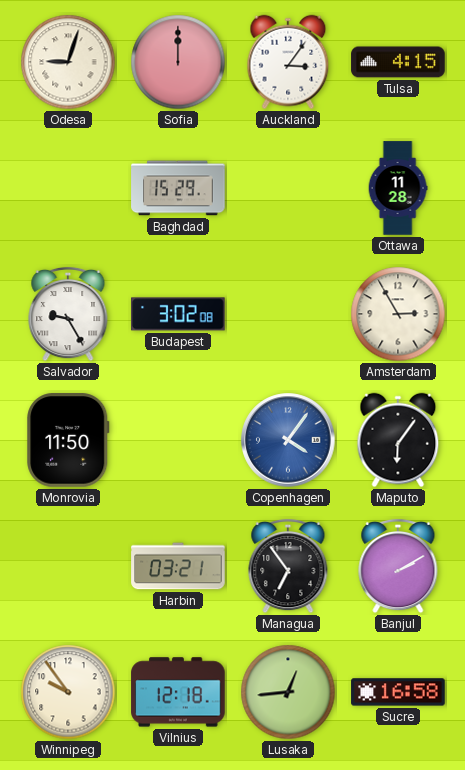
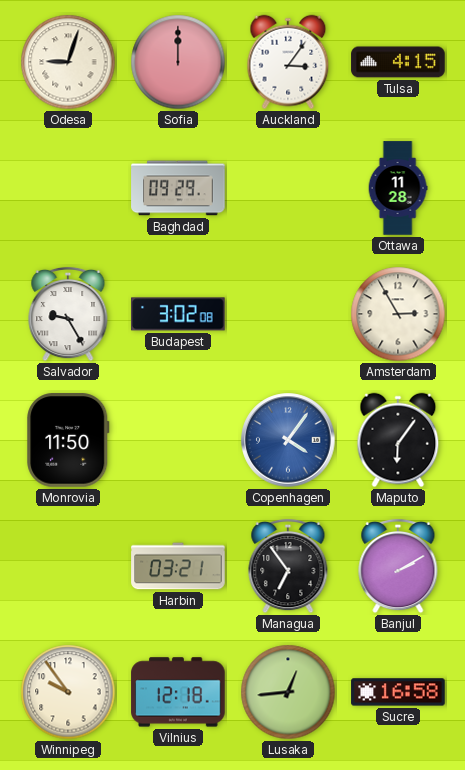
Baghdad: 15:29 -> 09:29
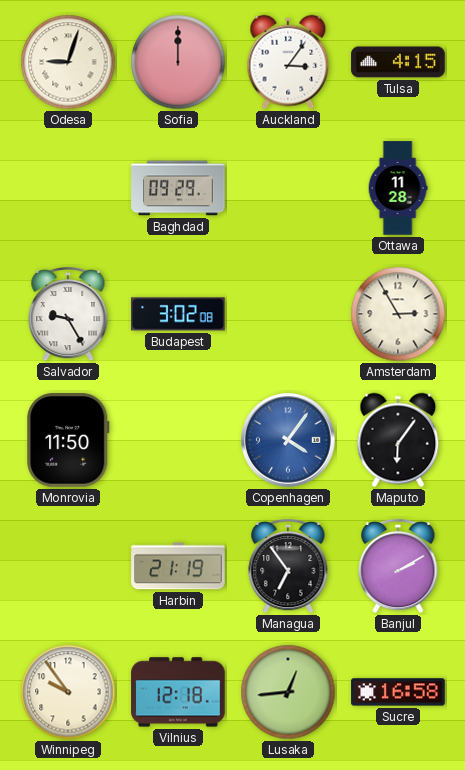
Harbin: 03:21 -> 21:19
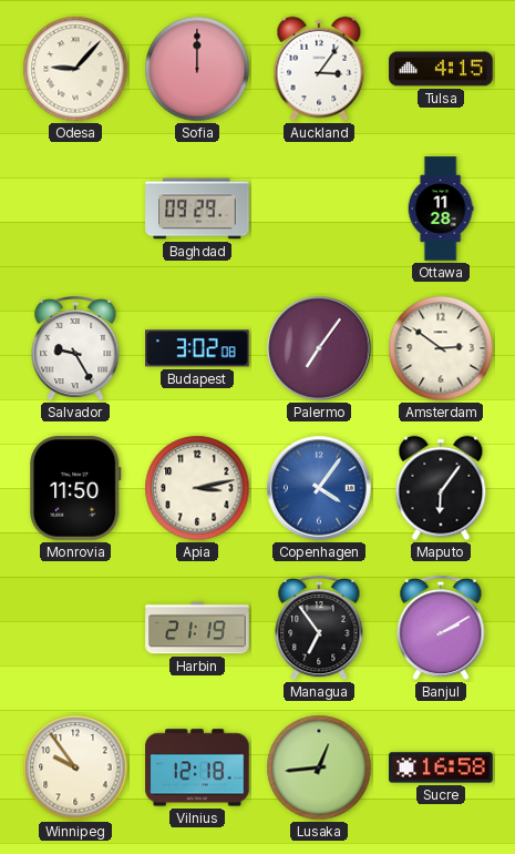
Odesa: 9:03 -> 9:07
Palermo: none -> 7:06
Amsterdam: 2:55 -> 2:51
Apia: none -> 3:13
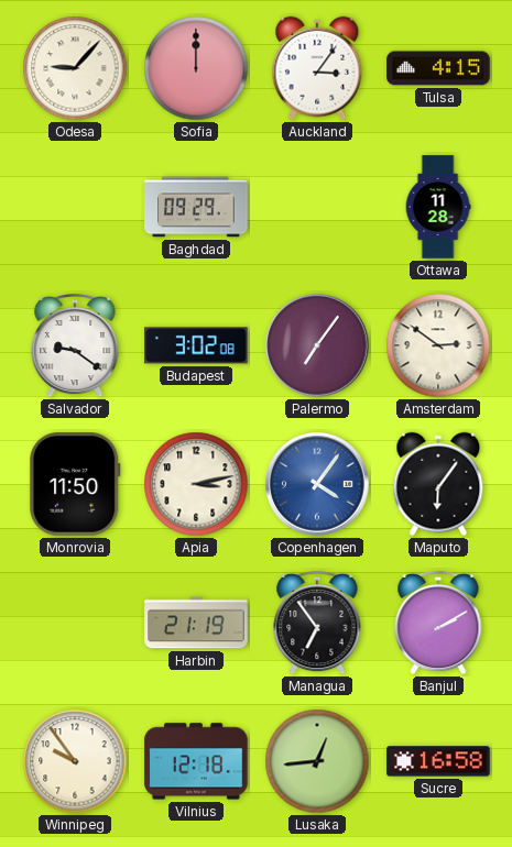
Salvador: 9:25 -> 9:21
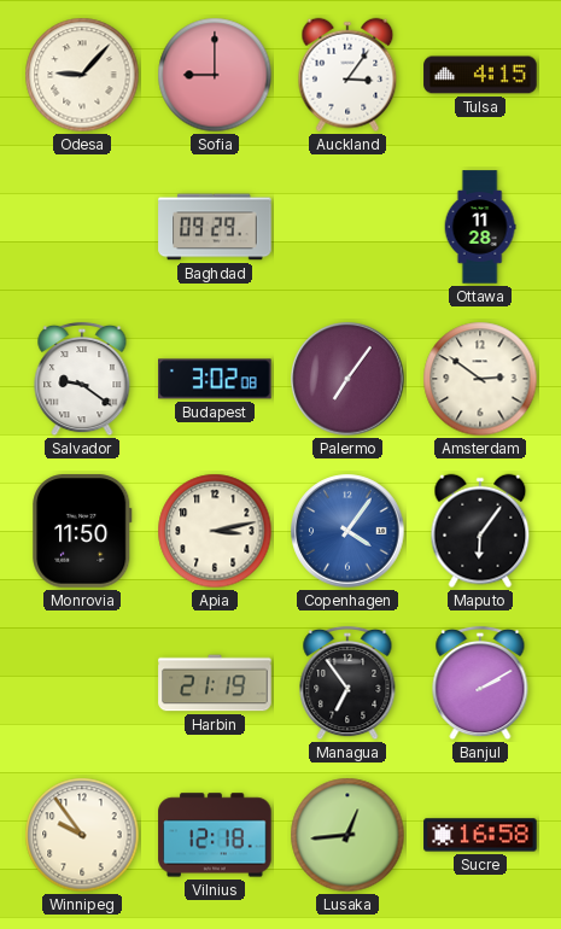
Sofia: 12:00 -> 9:00
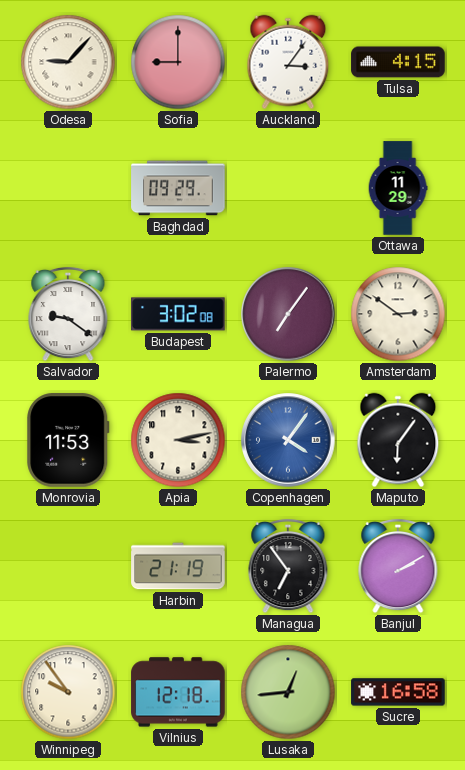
Ottawa: 11:28 -> 11:29
Monrovia: 11:50 -> 11:53
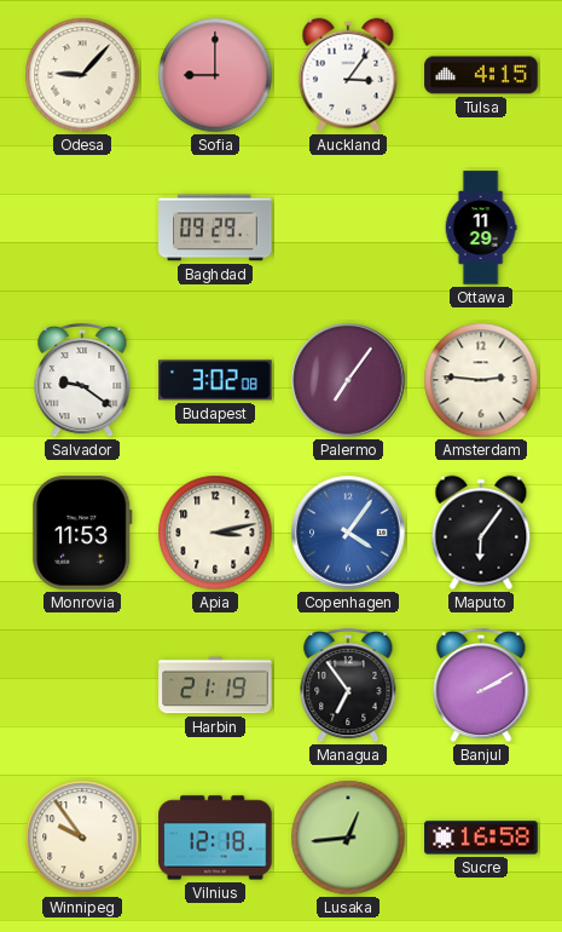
Amsterdam: 2:51 -> 2:46
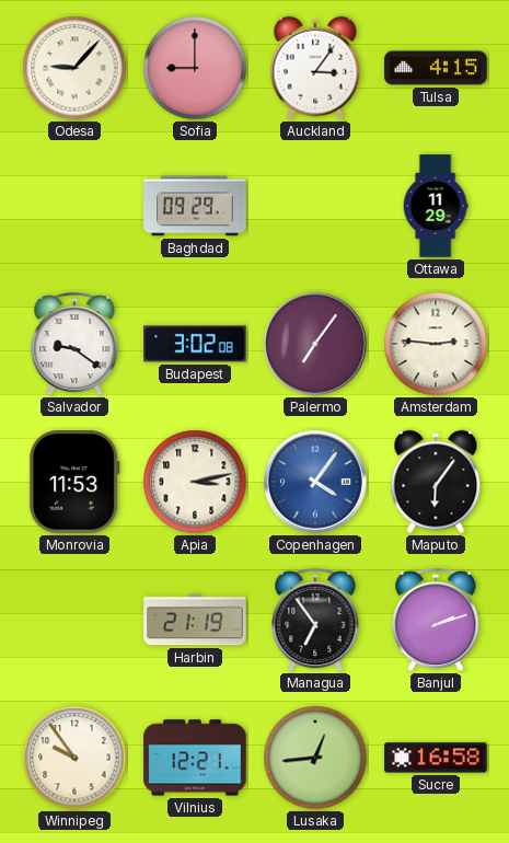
Banjul: 2:10 -> 2:12
Vilnius: 12:18 -> 12:21
